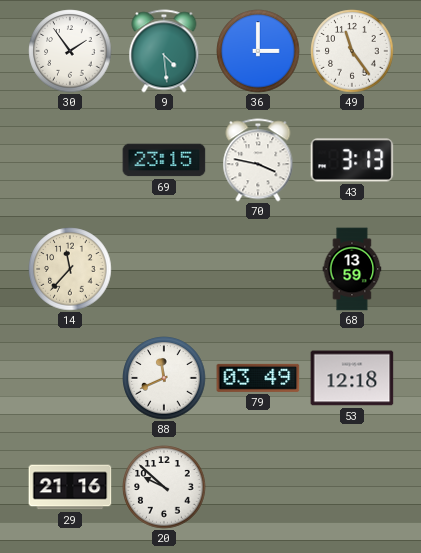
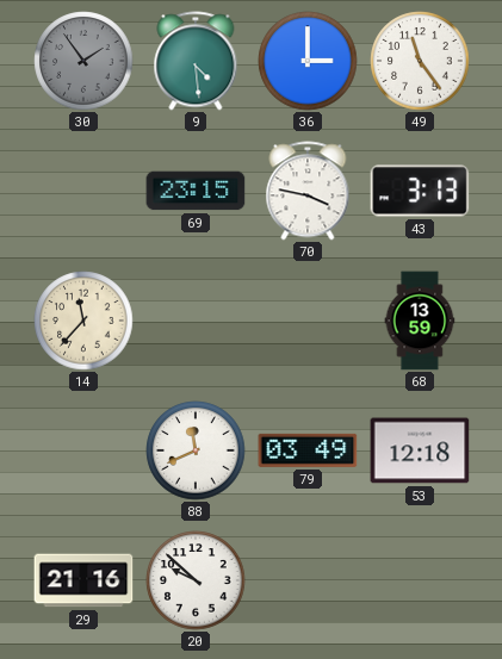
30 dial: white -> grey
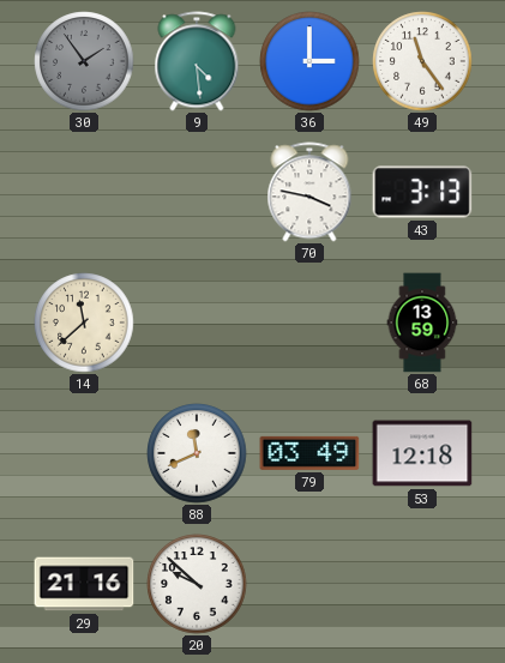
69: 23:15 -> none
14: 11:37 -> 11:38
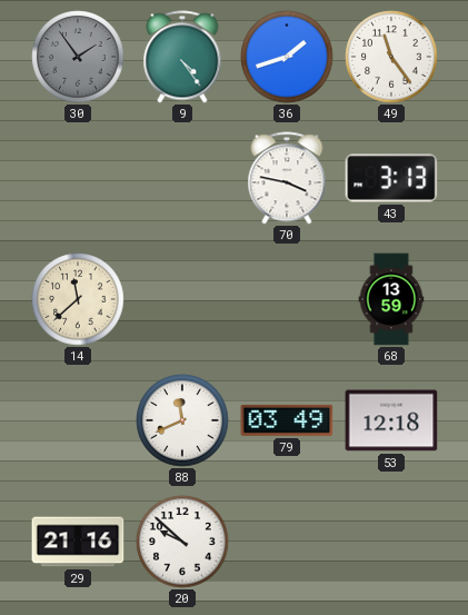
9: 4:29 -> 4:24
36: 3:00 -> 1:42
